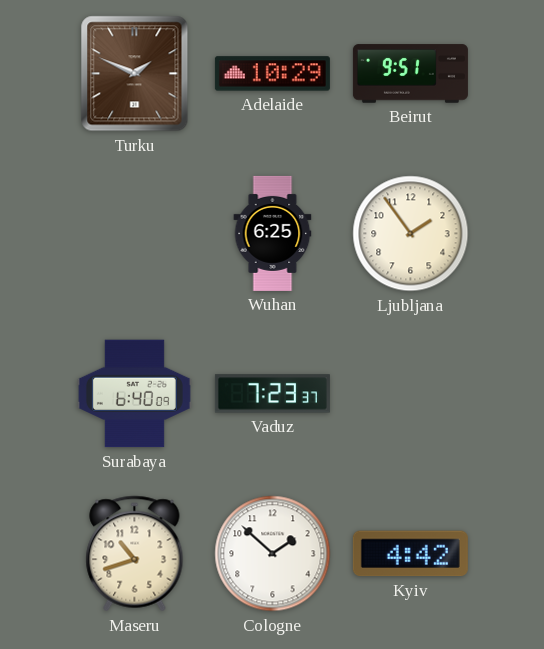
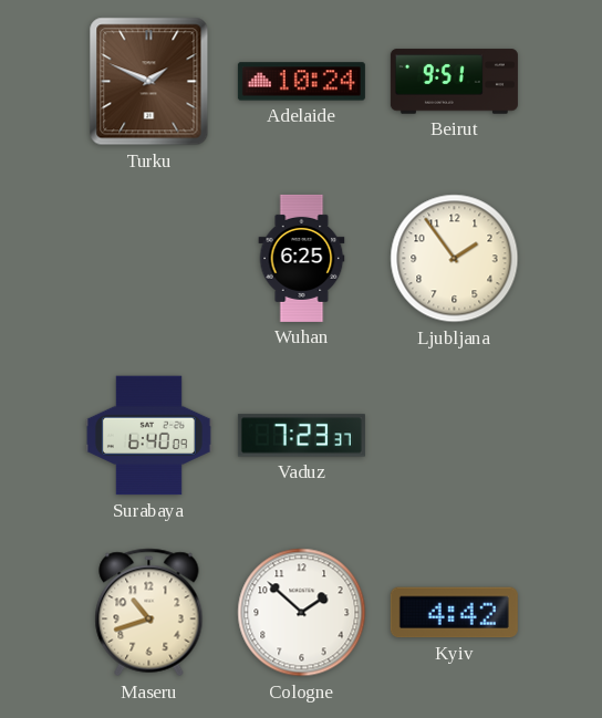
Adelaide: 10:29 -> 10:24
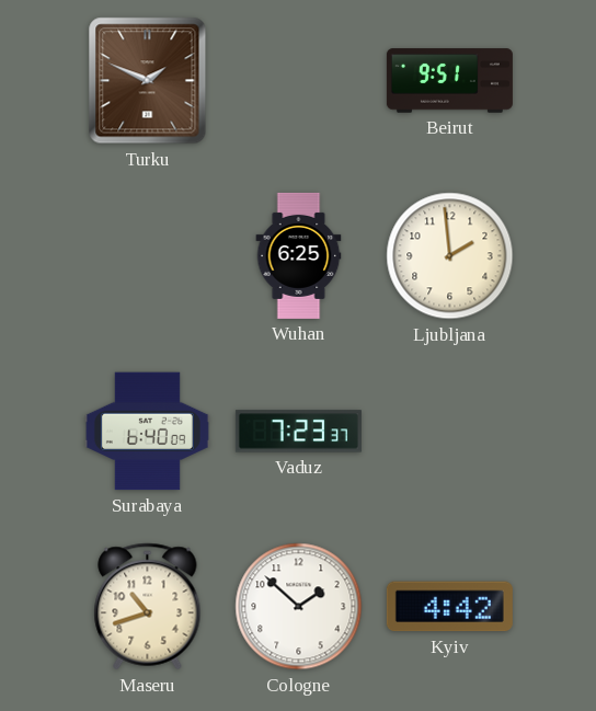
Adelaide: 10:24 -> none
Ljubljana: 1:54 -> 1:59
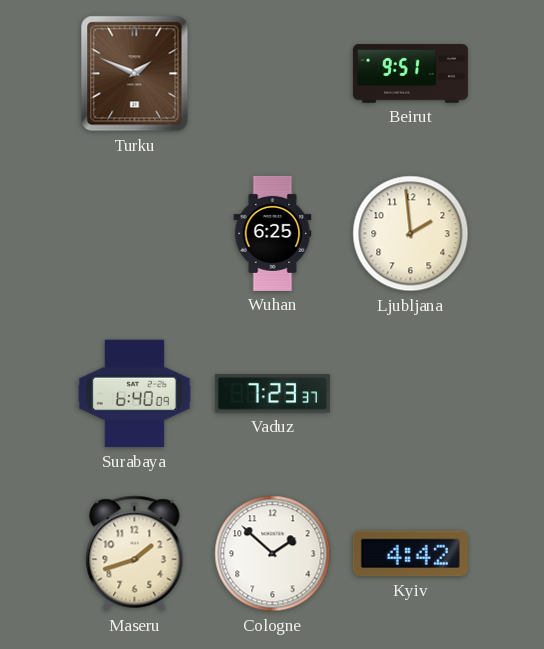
Maseru: 10:42 -> 1:42
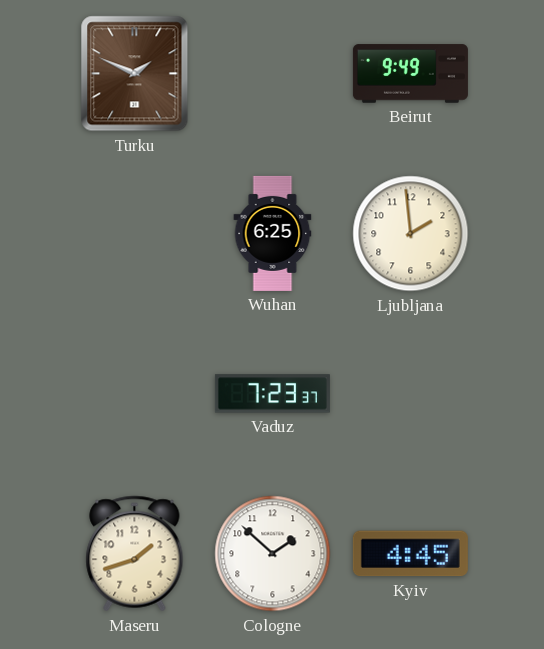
Beirut: 9:51 -> 9:49
Surabaya: 6:40 -> none
Kyiv: 4:42 -> 4:45
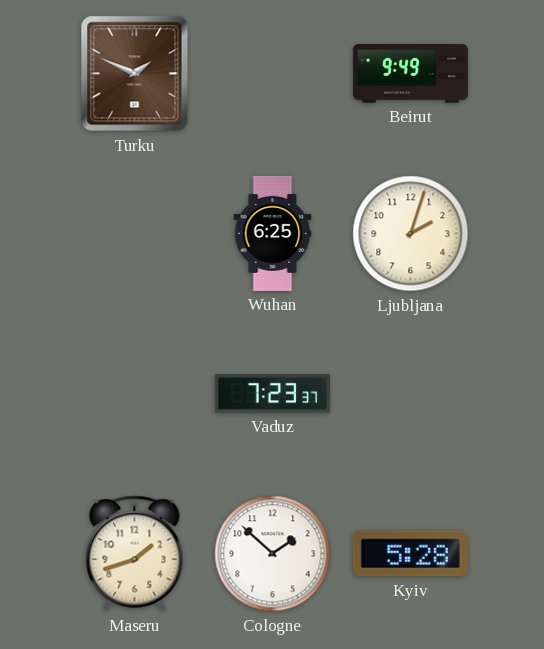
Ljubljana: 1:59 -> 2:03
Kyiv: 4:45 -> 5:28
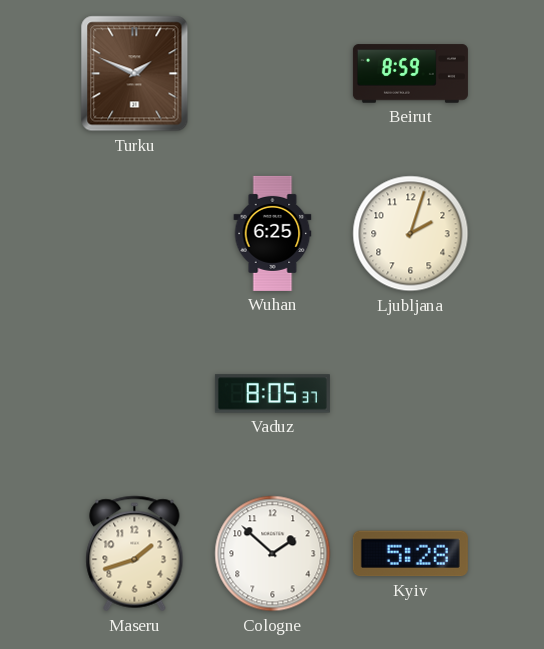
Beirut: 9:49 -> 8:59
Vaduz: 7:23 -> 8:05
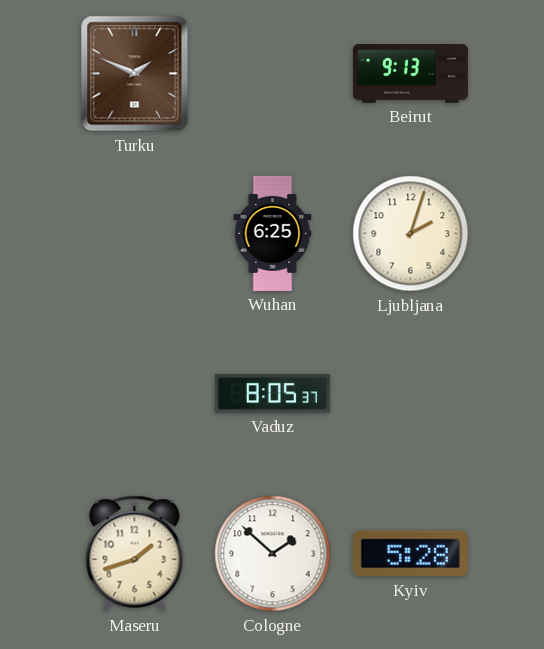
Beirut: 8:59 -> 9:13
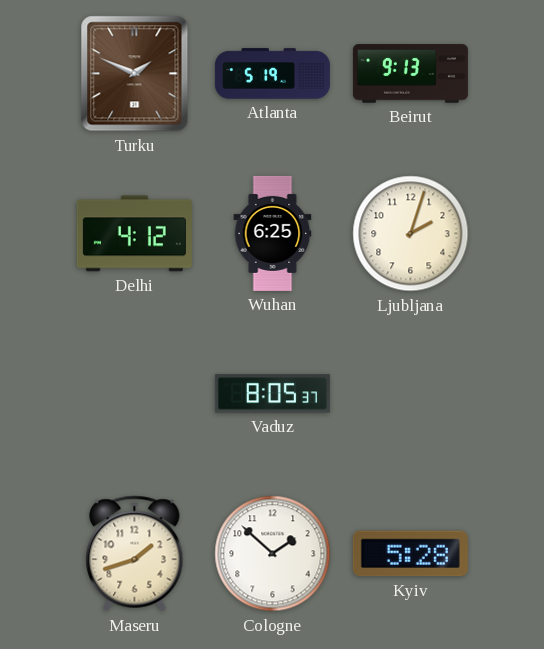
Atlanta: none -> 5:19
Delhi: none -> 4:12
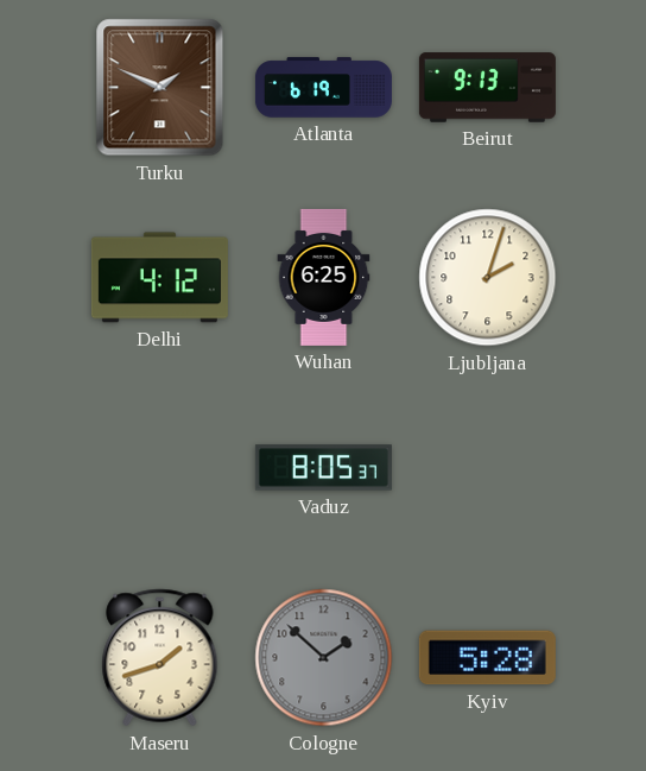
Atlanta: 5:19 -> 6:19
Cologne dial: white -> grey
